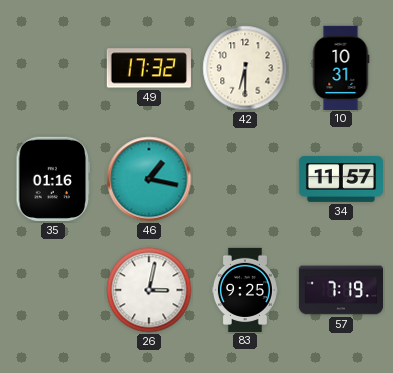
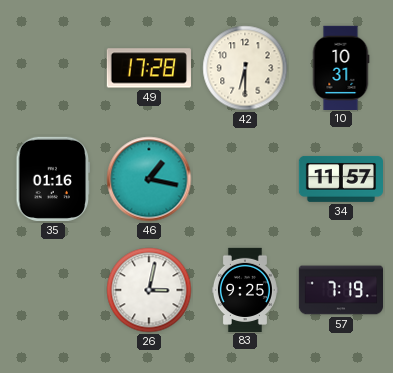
49: 17:32 -> 17:28
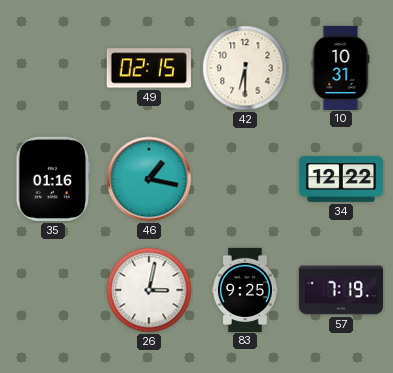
49: 17:28 -> 02:15
34: 11:57 -> 12:22
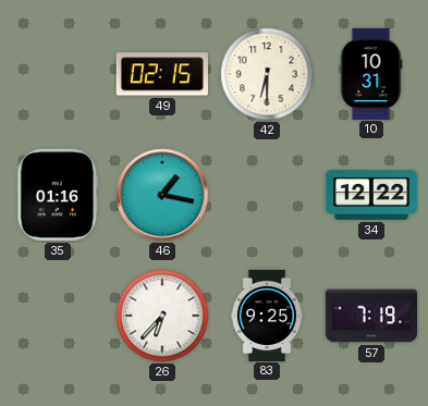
26: 3:02 -> 6:37
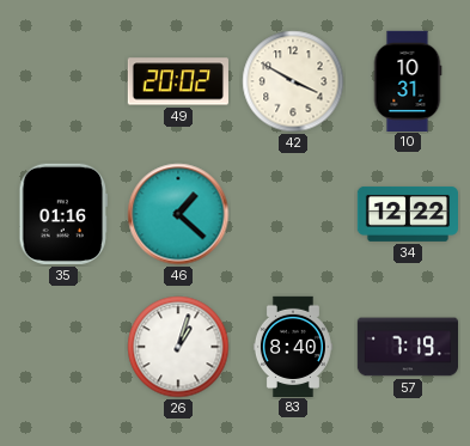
49: 02:15 -> 20:02
42: 6:30 -> 3:50
46: 1:17 -> 1:22
26: 6:37 -> 1:03
83: 9:25 -> 8:40
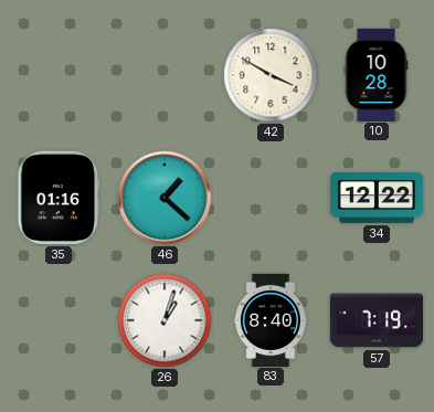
49: 20:02 -> none
10: 10:31 -> 10:28
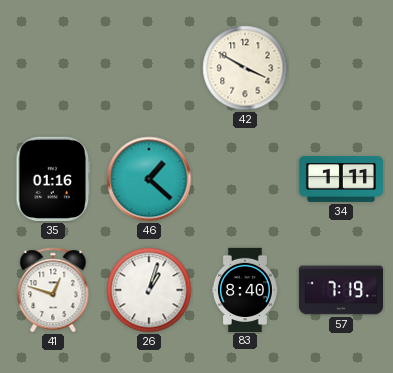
10: 10:28 -> none
34: 12:22 -> 1:11
41: none -> 12:48
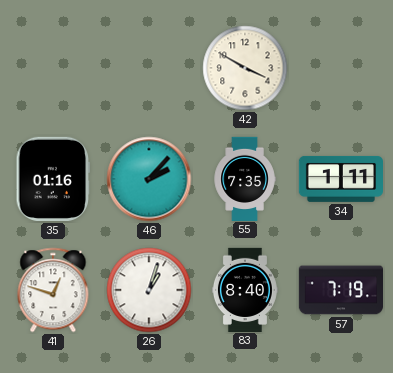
46: 1:22 -> 2:07
55: none -> 7:35
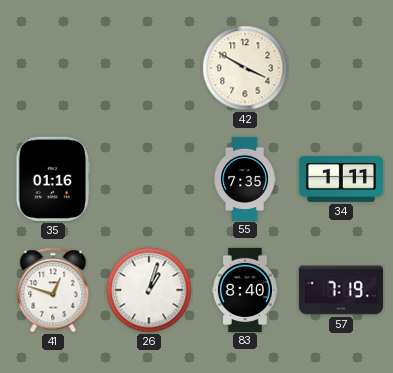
46: 2:07 -> none
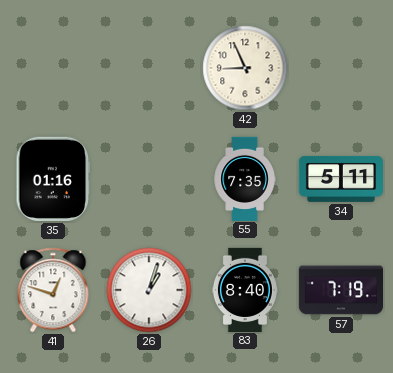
42: 3:50 -> 8:56
34: 1:11 -> 5:11
